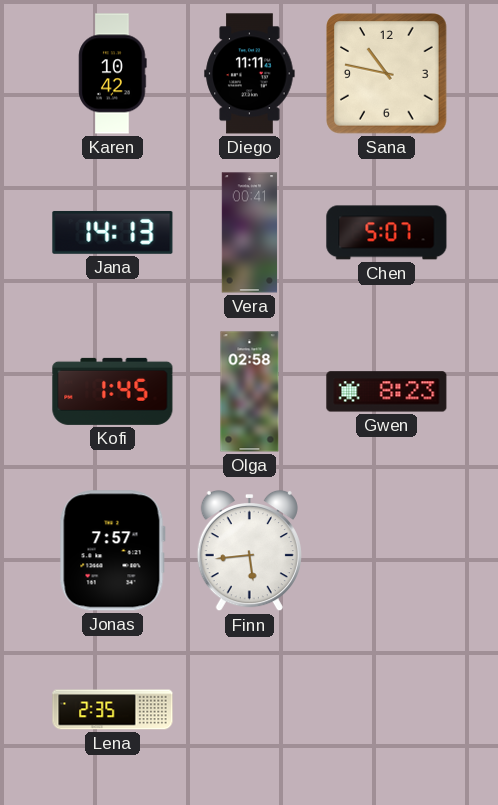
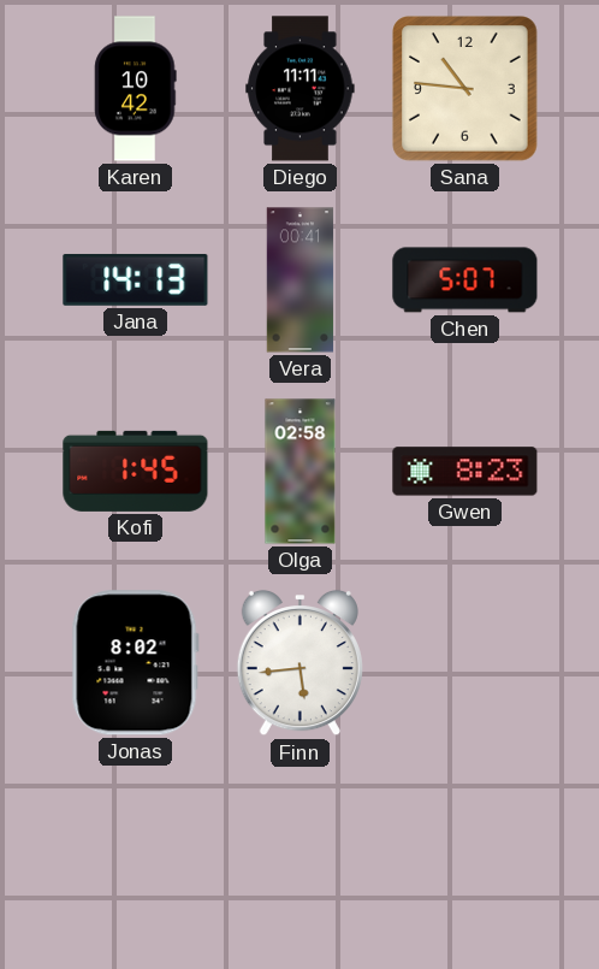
Sana: 10:47 -> 10:46
Jonas: 7:57 -> 8:02
Lena: 2:35 -> none
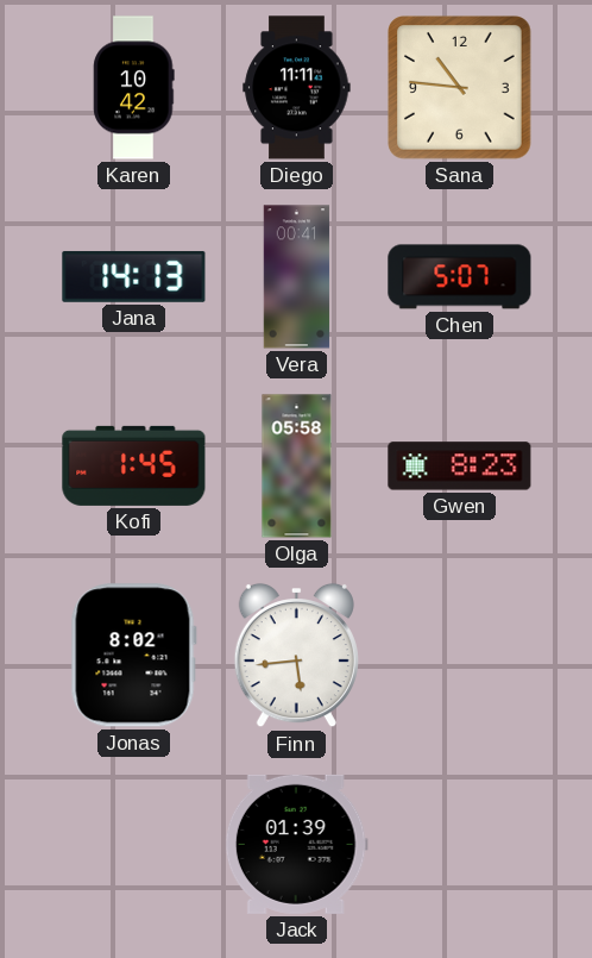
Olga: 02:58 -> 05:58
Jack: none -> 01:39
